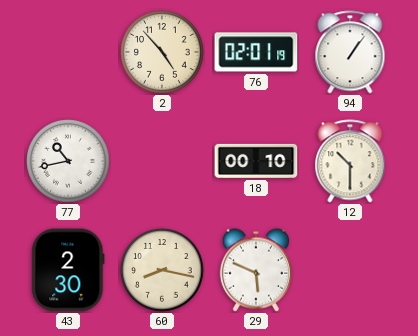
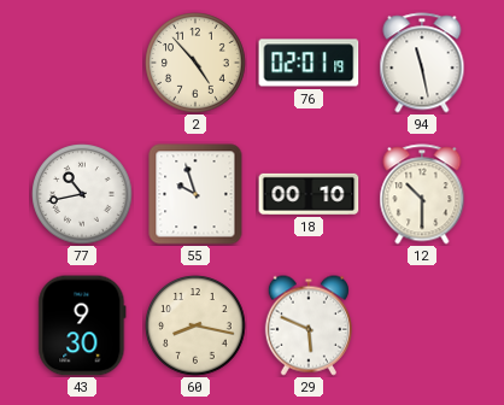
94: 1:06 -> 11:28
55: none -> 9:57
43: 2:30 -> 9:30
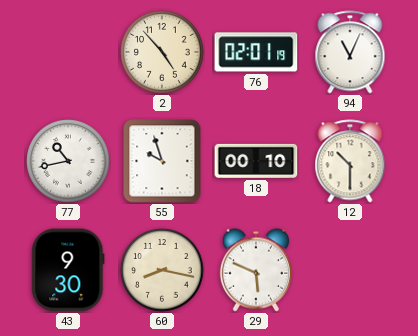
94: 11:28 -> 11:04
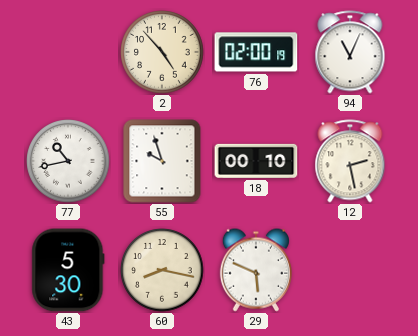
76: 02:01 -> 02:00
12: 10:30 -> 2:28
43: 9:30 -> 5:30
